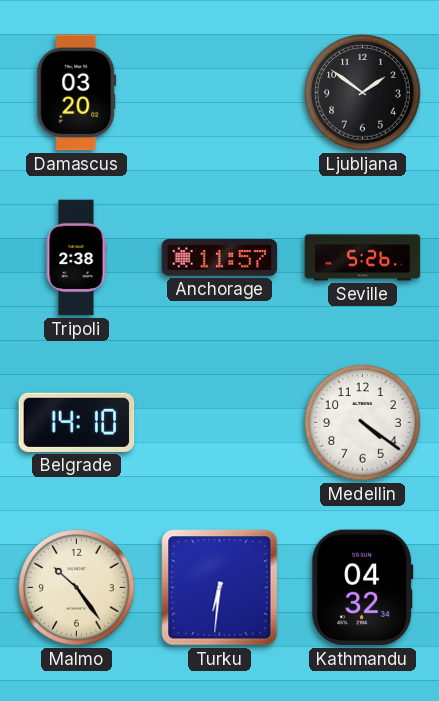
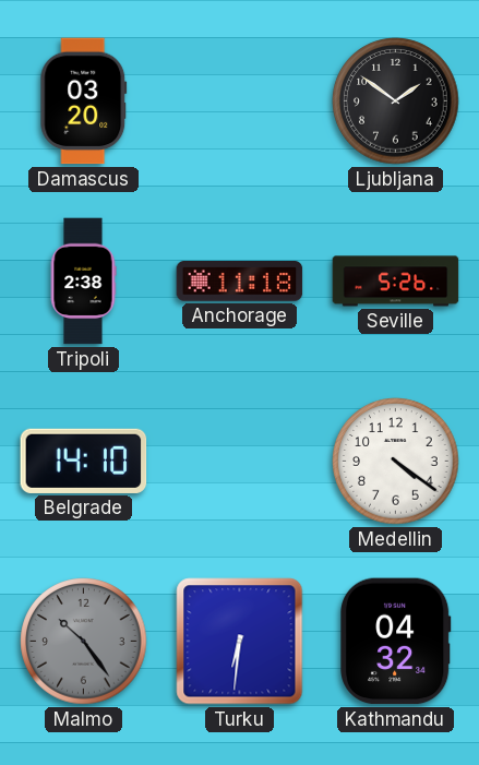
Anchorage: 11:57 -> 11:18
Malmo dial: cream -> grey
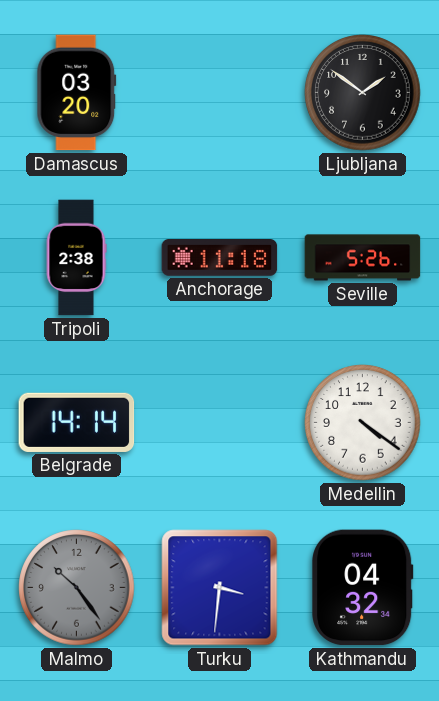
Belgrade: 14:10 -> 14:14
Turku: 6:31 -> 3:31
